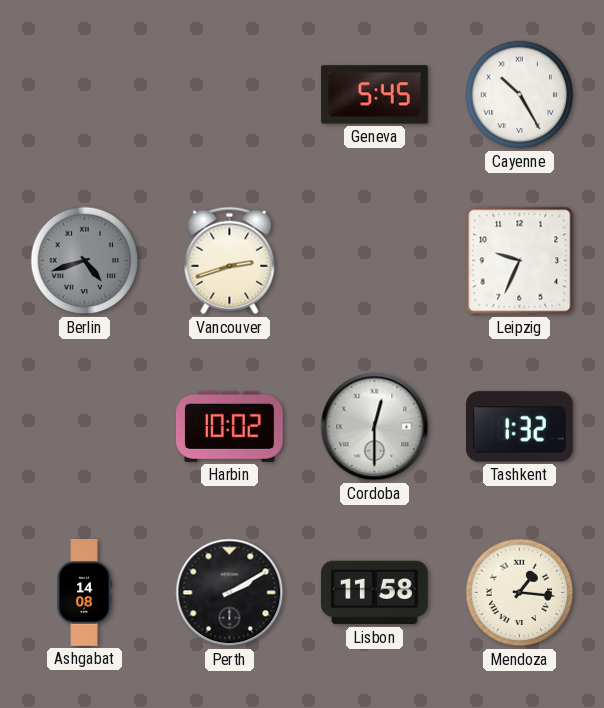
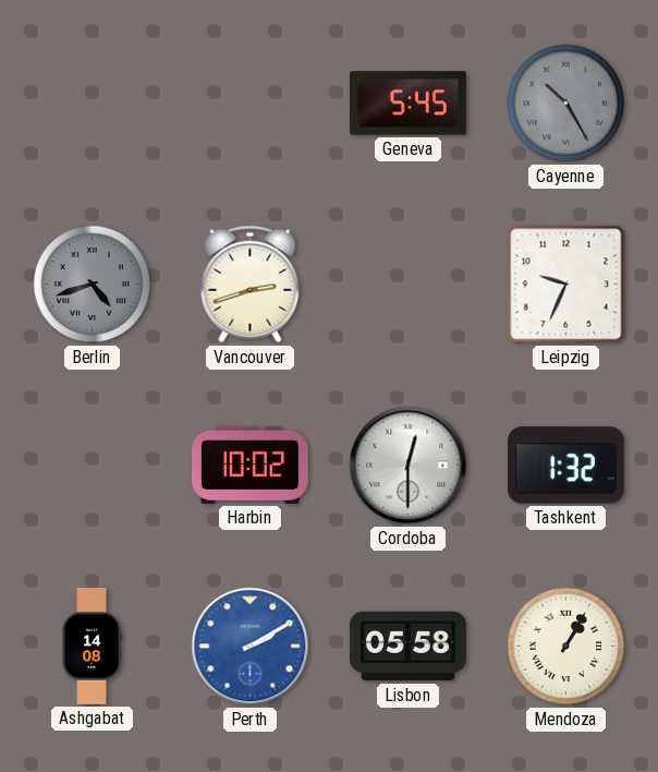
Cayenne dial: white -> grey
Perth dial: black -> blue
Lisbon: 11:58 -> 05:58
Mendoza: 1:16 -> 1:05
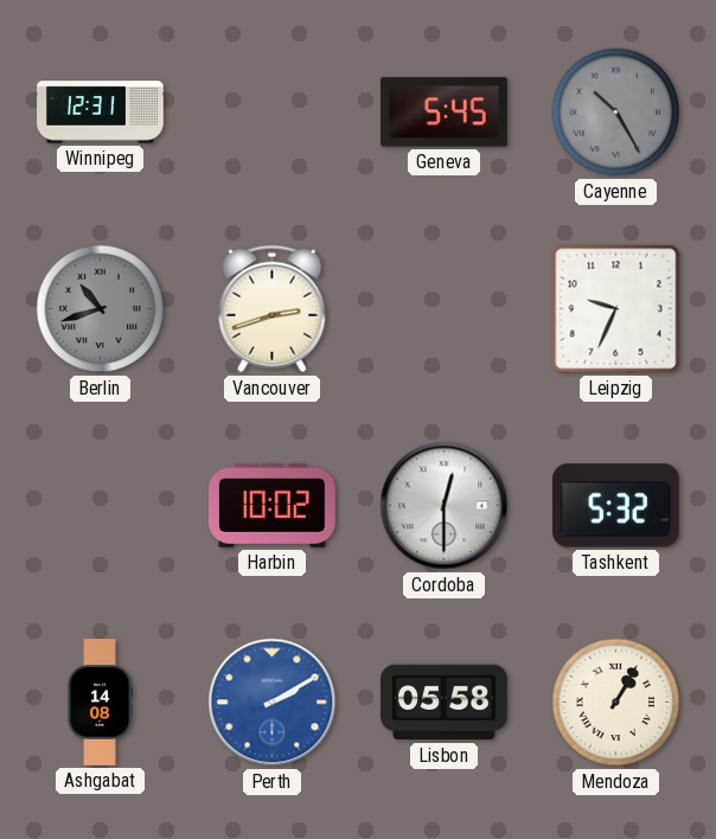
Winnipeg: none -> 12:31
Berlin: 4:42 -> 10:42
Tashkent: 1:32 -> 5:32
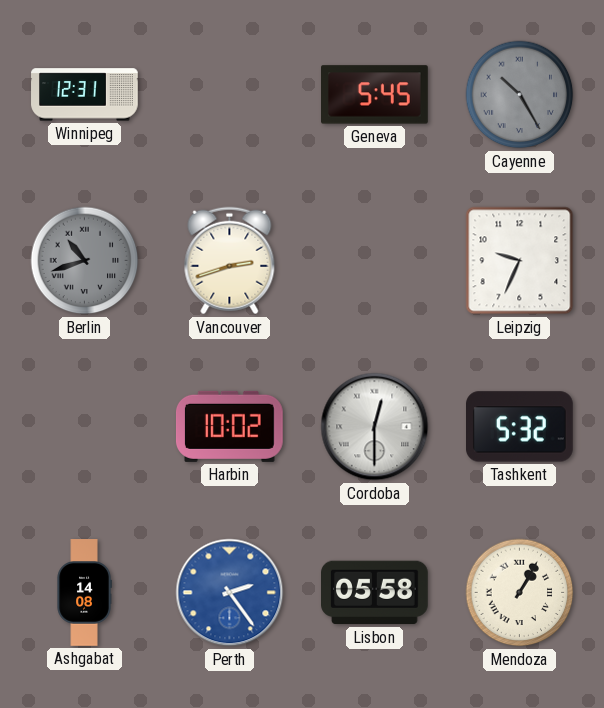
Perth: 2:10 -> 2:24
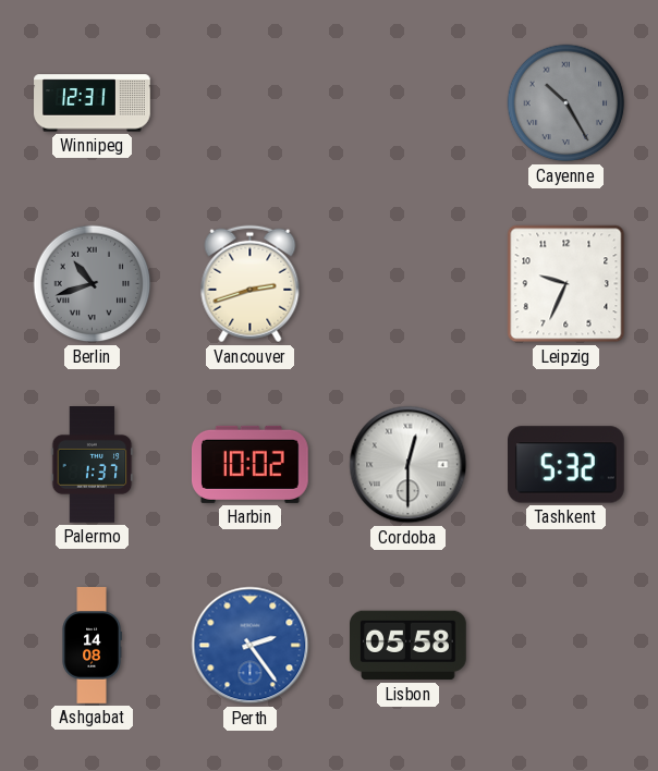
Geneva: 5:45 -> none
Palermo: none -> 1:37
Mendoza: 1:05 -> none
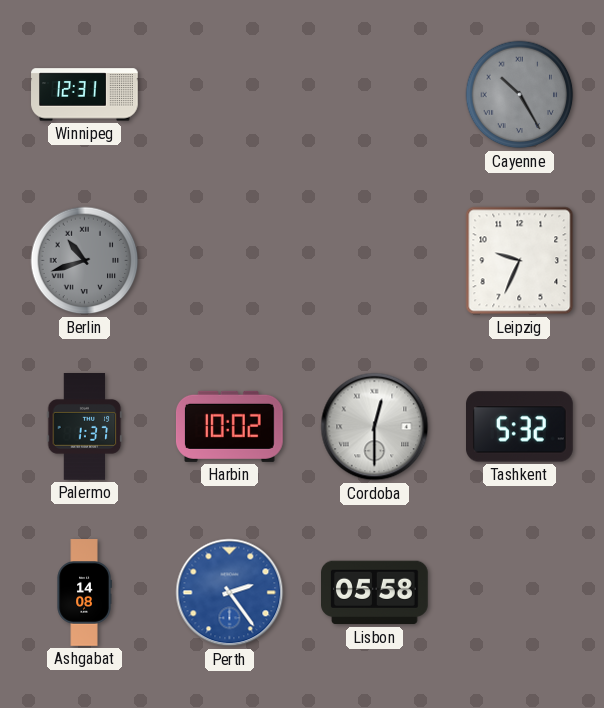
Vancouver: 2:42 -> none
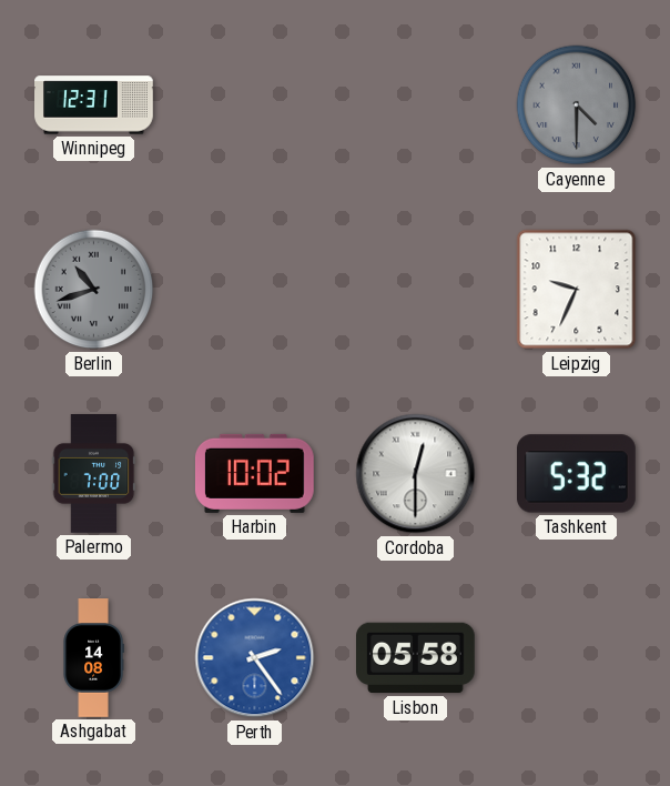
Cayenne: 10:25 -> 4:30
Palermo: 1:37 -> 7:00
